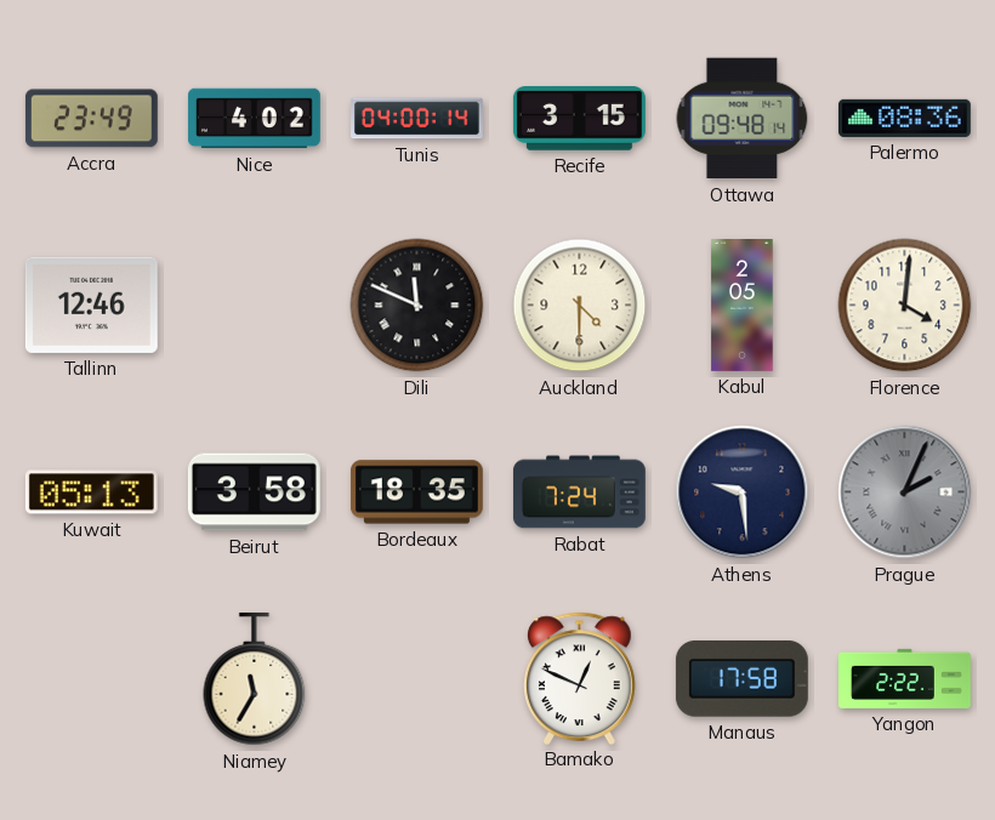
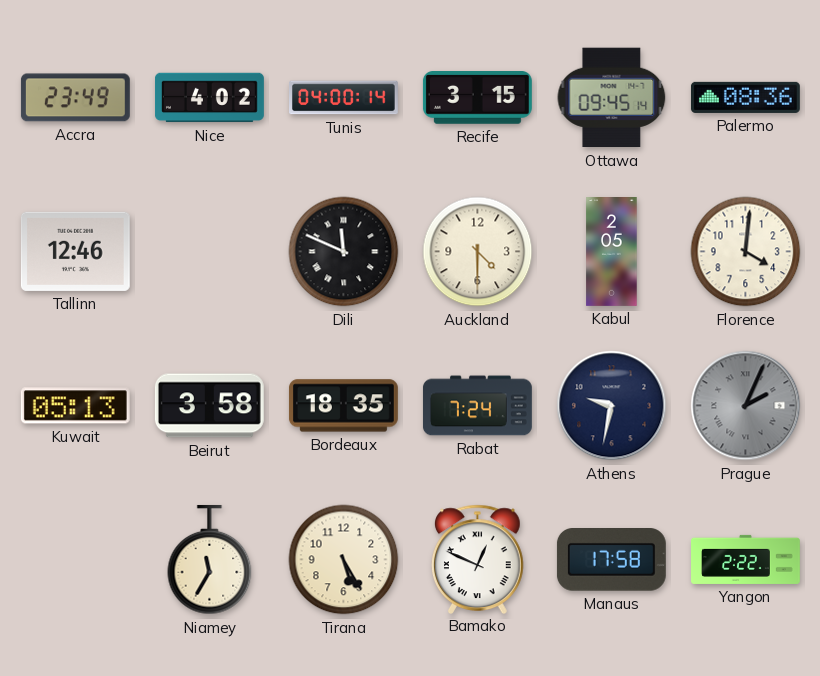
Ottawa: 09:48 -> 09:45
Athens: 9:29 -> 9:32
Tirana: none -> 5:25
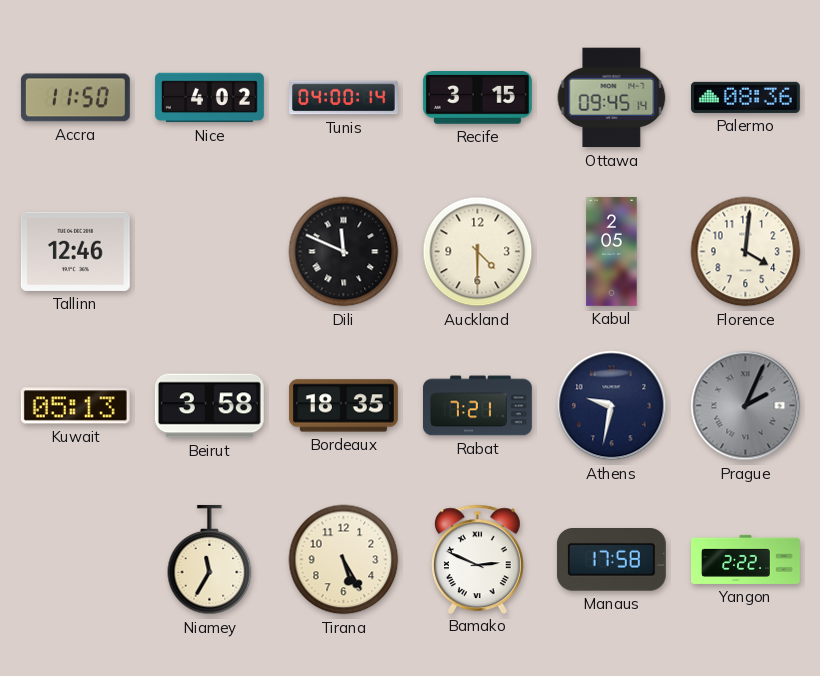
Accra: 23:49 -> 11:50
Rabat: 7:24 -> 7:21
Bamako: 12:49 -> 2:49
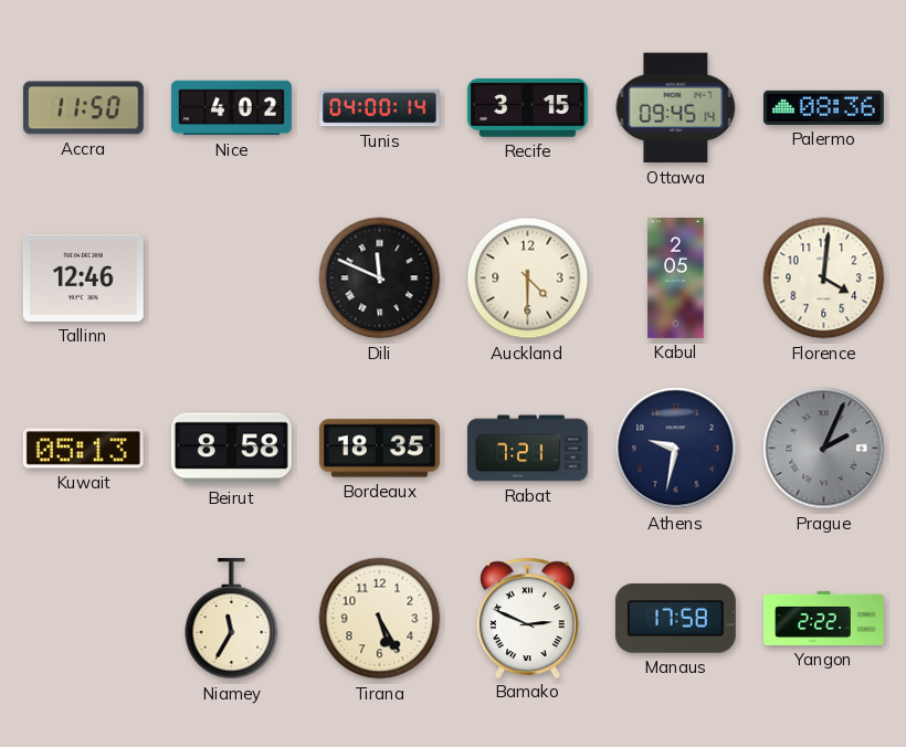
Beirut: 3:58 -> 8:58
